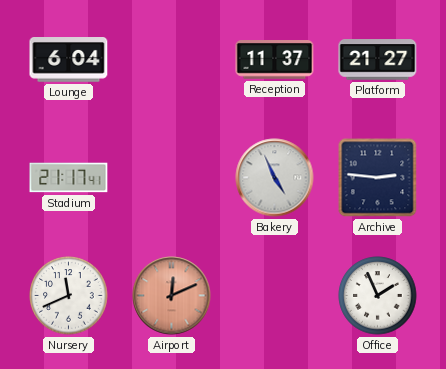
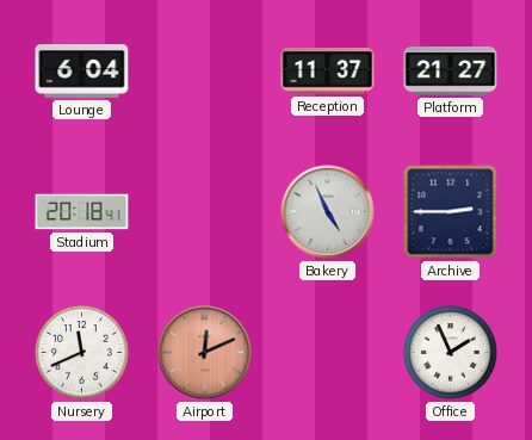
Stadium: 21:17 -> 20:18
Archive: 2:46 -> 2:45
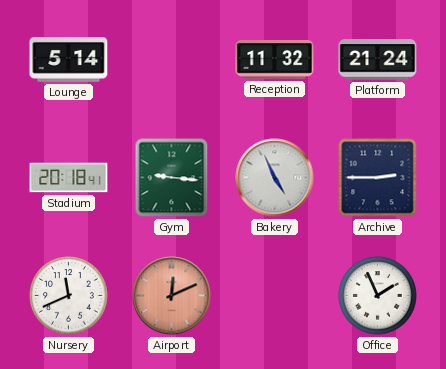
Lounge: 6:04 -> 5:14
Reception: 11:37 -> 11:32
Platform: 21:27 -> 21:24
Gym: none -> 9:16
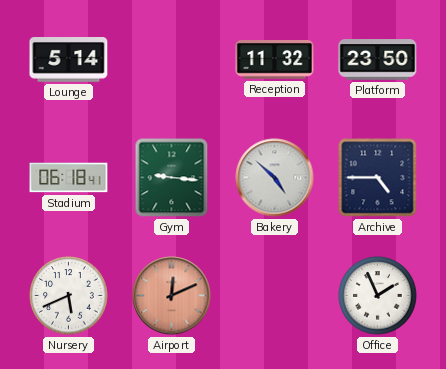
Platform: 21:24 -> 23:50
Stadium: 20:18 -> 06:18
Bakery: 4:56 -> 4:52
Archive: 2:45 -> 4:45
Nursery: 11:41 -> 5:41
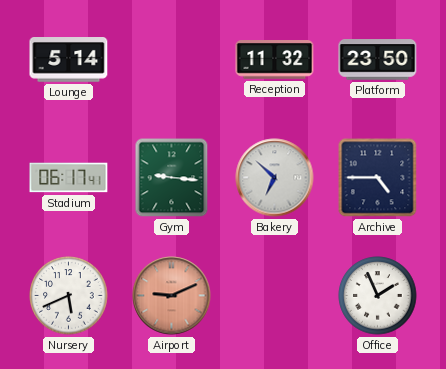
Stadium: 06:18 -> 06:17
Bakery: 4:52 -> 6:52
Airport: 12:11 -> 9:11
